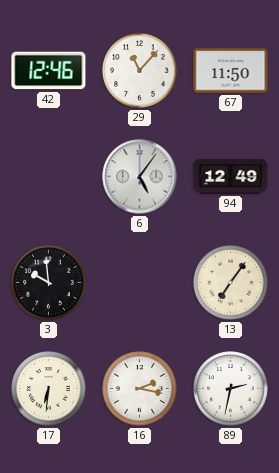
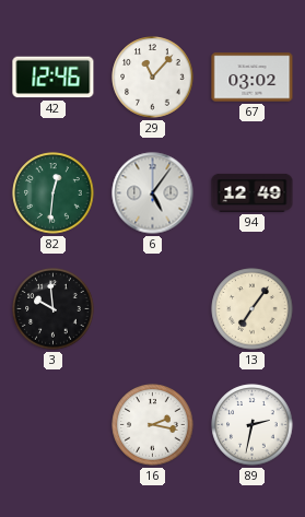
67: 11:50 -> 03:02
82: none -> 12:31
17: 6:31 -> none
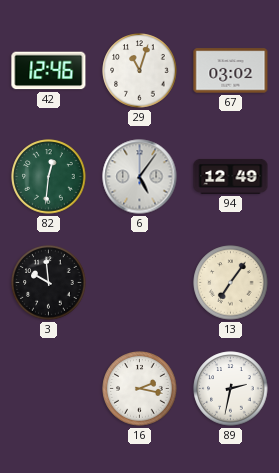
29: 11:07 -> 11:03
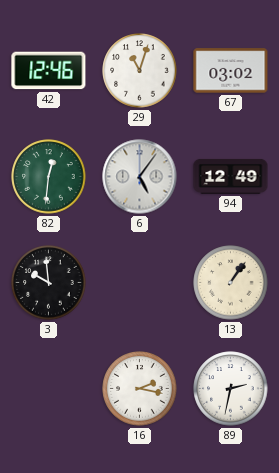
13: 7:06 -> 1:06
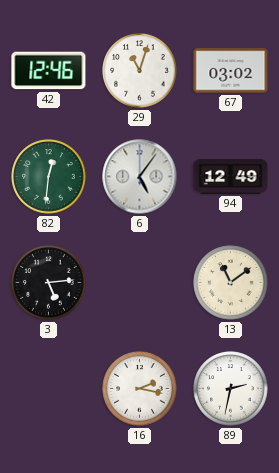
3: 9:59 -> 5:14
13: 1:06 -> 11:09
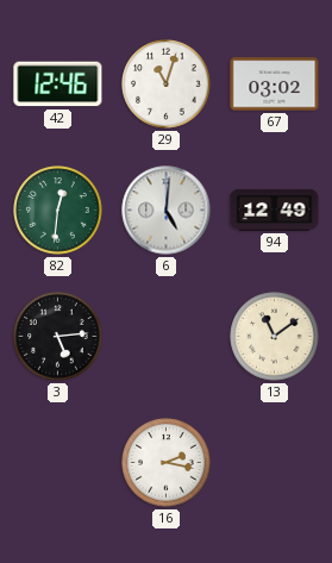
6: 5:06 -> 5:01
89: 2:32 -> none
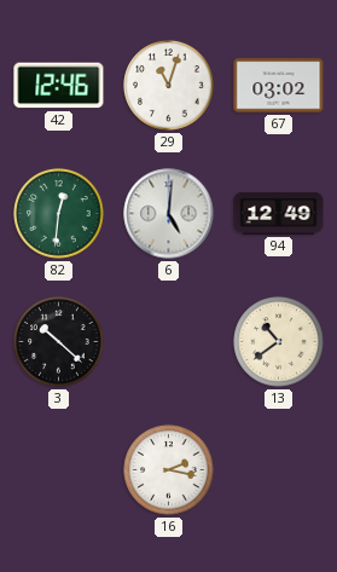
3: 5:14 -> 10:22
13: 11:09 -> 10:39
